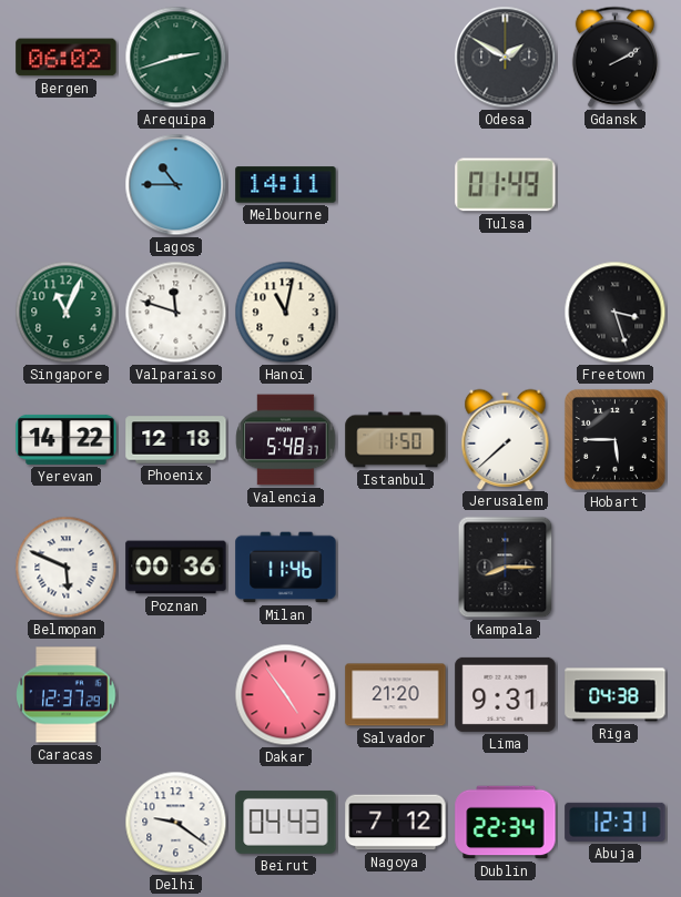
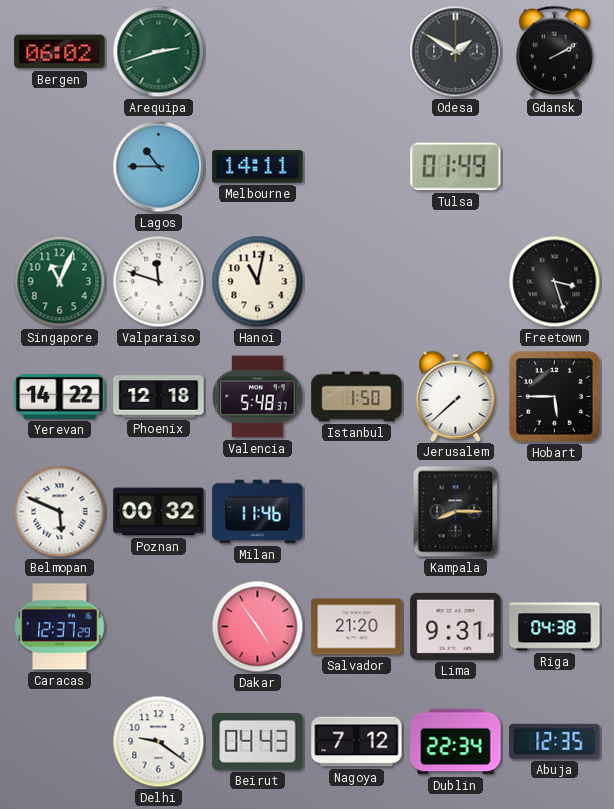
Poznan: 00:36 -> 00:32
Abuja: 12:31 -> 12:35
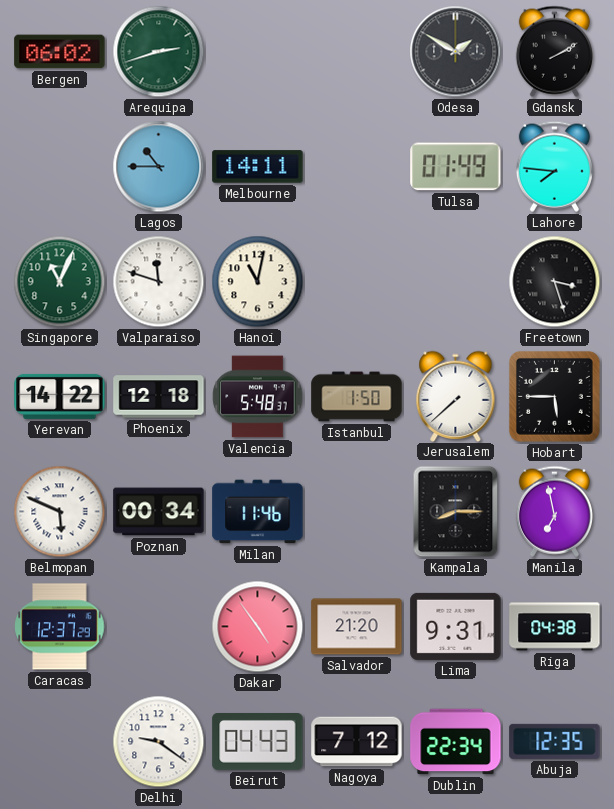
Lahore: none -> 7:46
Poznan: 00:32 -> 00:34
Manila: none -> 6:58
